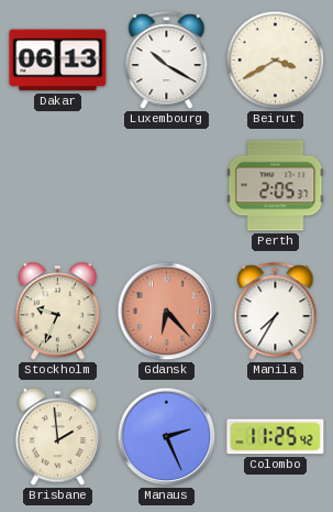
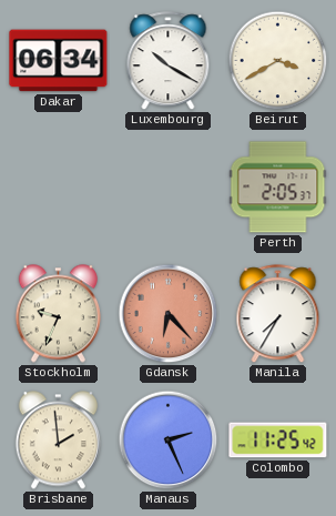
Dakar: 06:13 -> 06:34
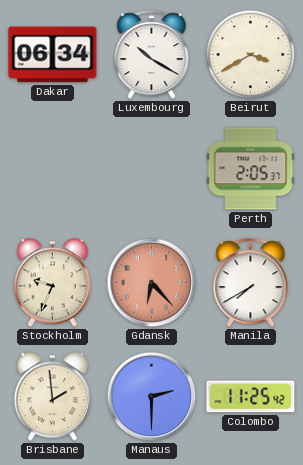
Manila: 7:35 -> 7:40
Manaus: 2:26 -> 2:30
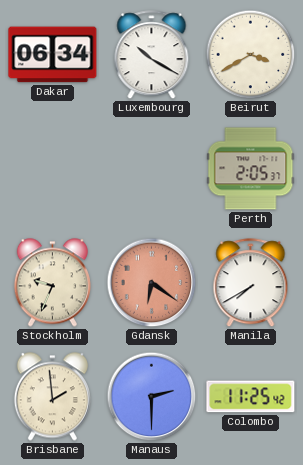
Gdansk: 6:23 -> 6:21
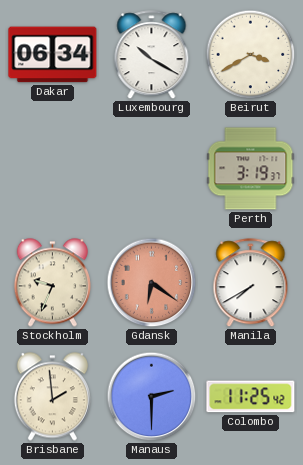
Perth: 2:05 -> 3:19
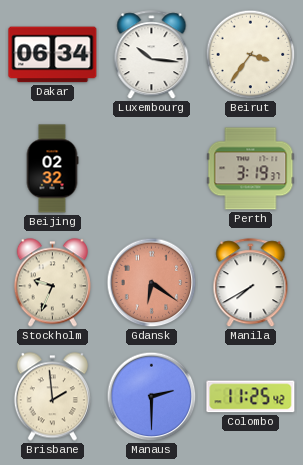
Luxembourg: 10:20 -> 10:16
Beirut: 3:40 -> 3:36
Beijing: none -> 02:32
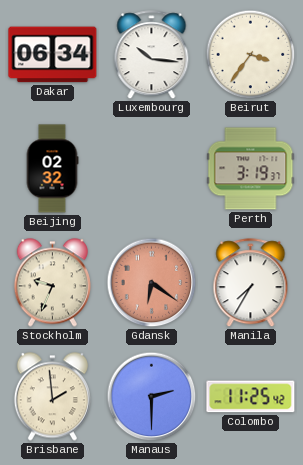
Manila: 7:40 -> 7:35
